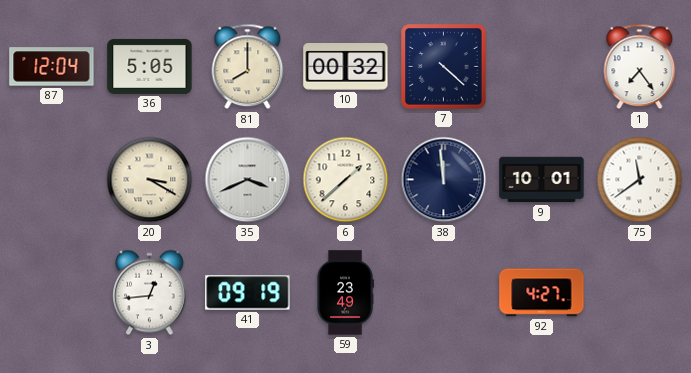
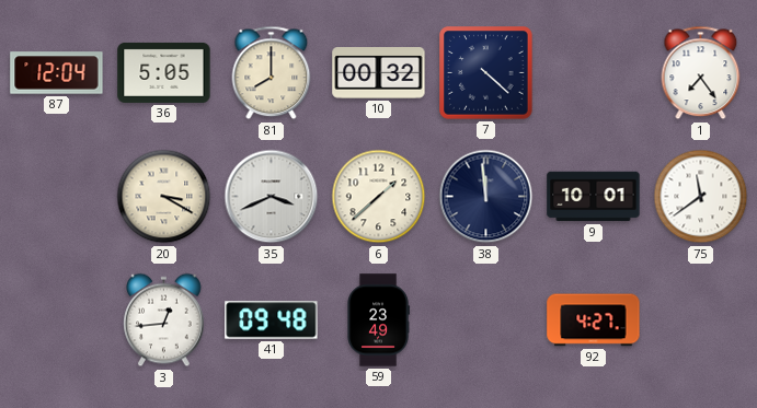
41: 09:19 -> 09:48
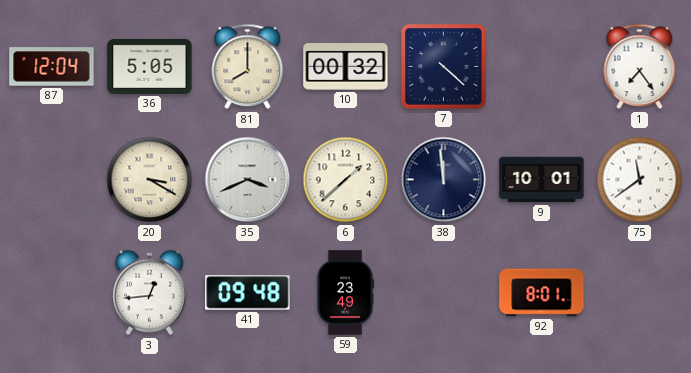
92: 4:27 -> 8:01
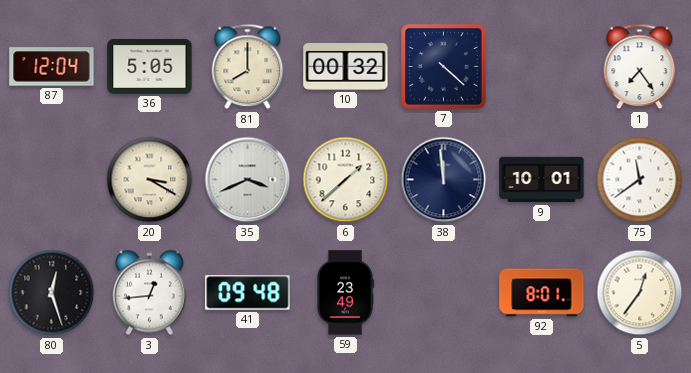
80: none -> 12:27
5: none -> 12:36
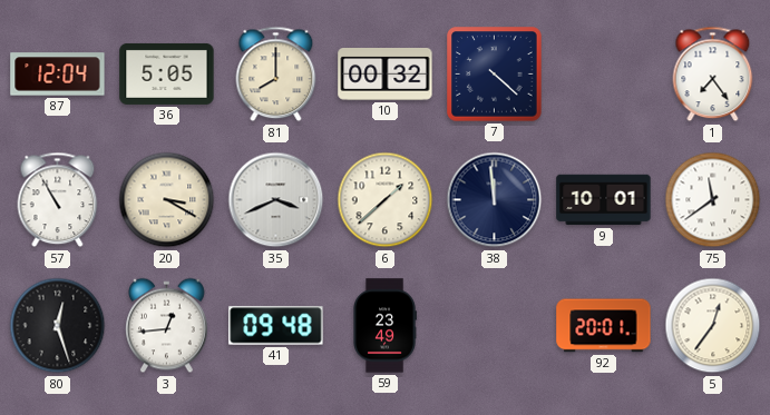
57: none -> 10:55
92: 8:01 -> 20:01
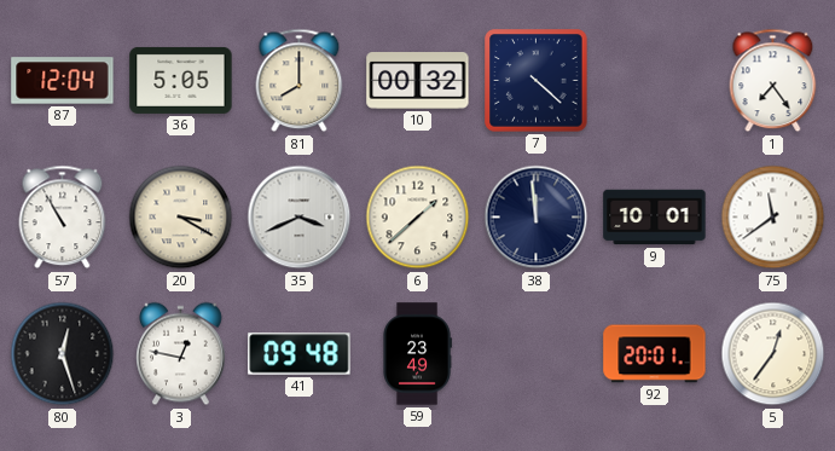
3: 12:44 -> 12:47
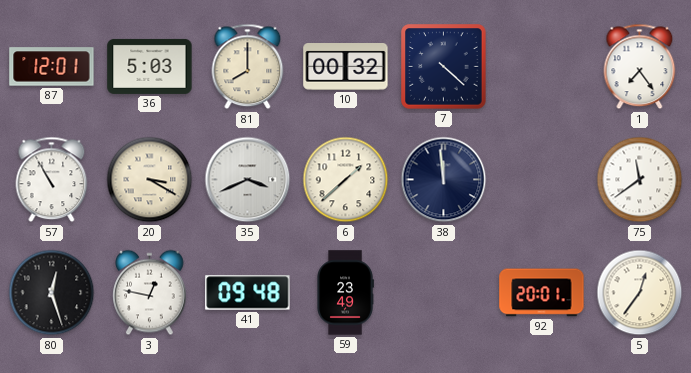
87: 12:04 -> 12:01
36: 5:05 -> 5:03
9: 10:01 -> none
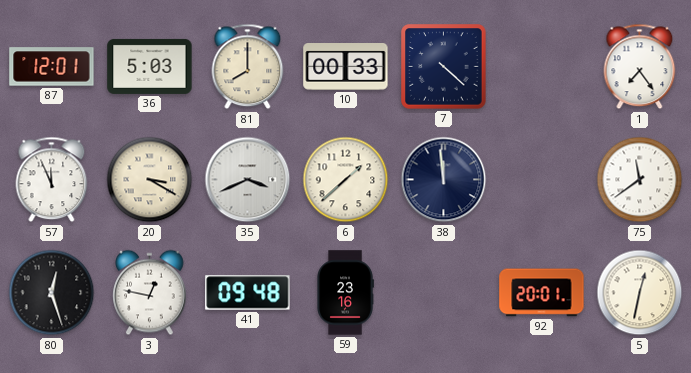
10: 00:32 -> 00:33
57: 10:55 -> 11:56
59: 23:49 -> 23:16
5: 12:36 -> 12:32
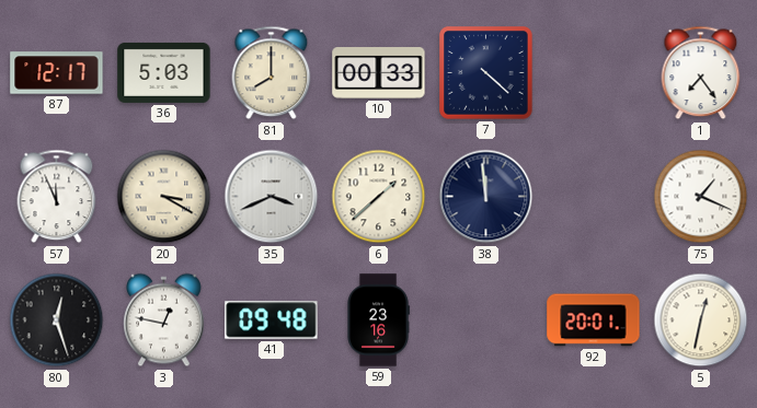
87: 12:01 -> 12:17
75: 11:39 -> 1:19
